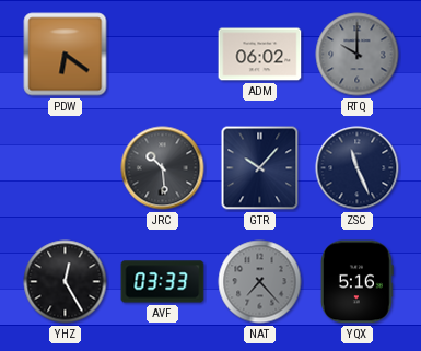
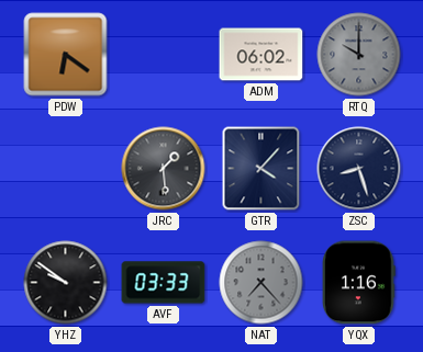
JRC: 10:29 -> 1:29
GTR: 10:07 -> 4:07
ZSC: 11:26 -> 8:27
YHZ: 12:25 -> 9:51
YQX: 5:16 -> 1:16
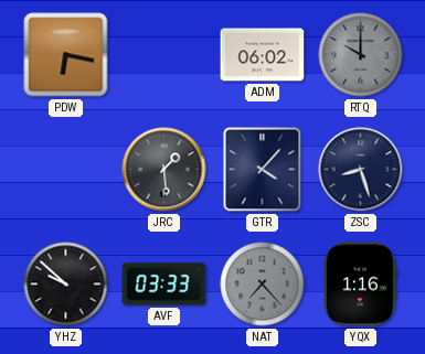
PDW: 6:21 -> 6:17
YHZ: 9:51 -> 9:52
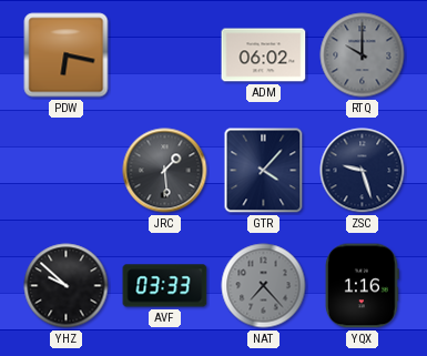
ZSC: 8:27 -> 9:27
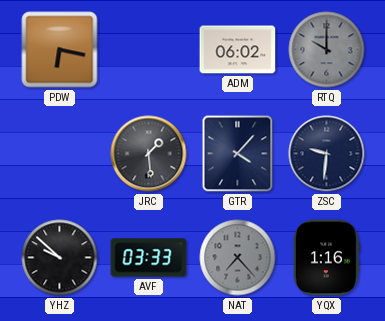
ZSC: 9:27 -> 9:31
